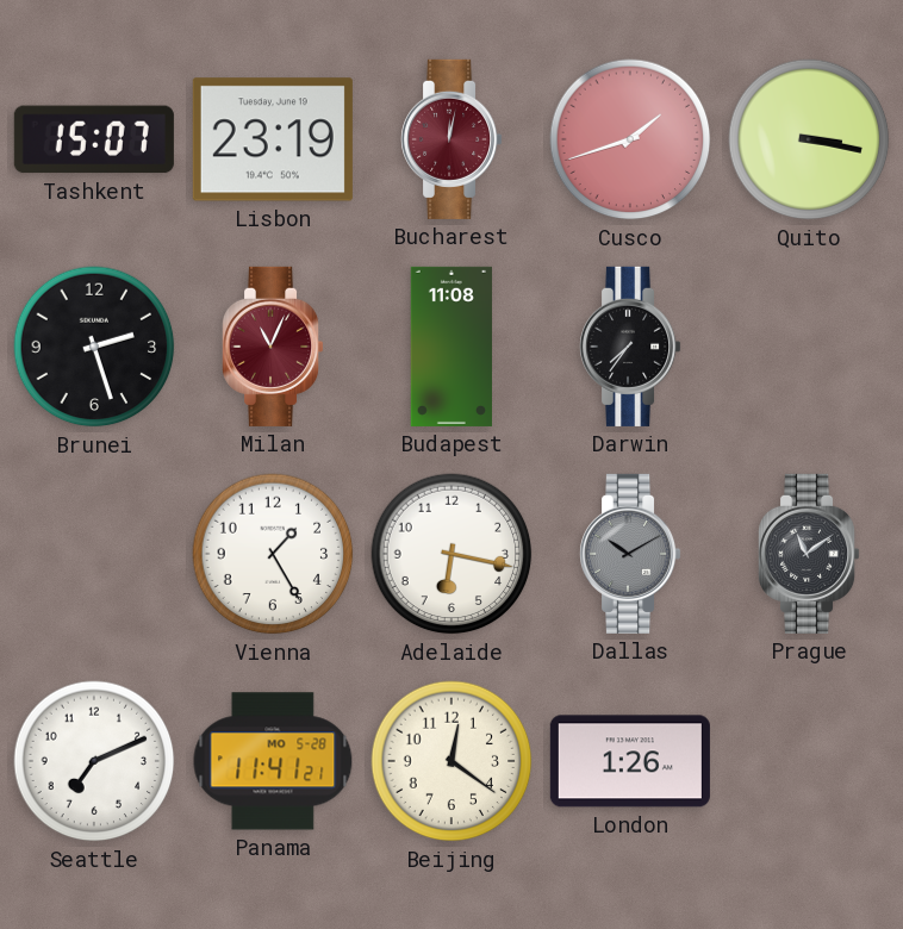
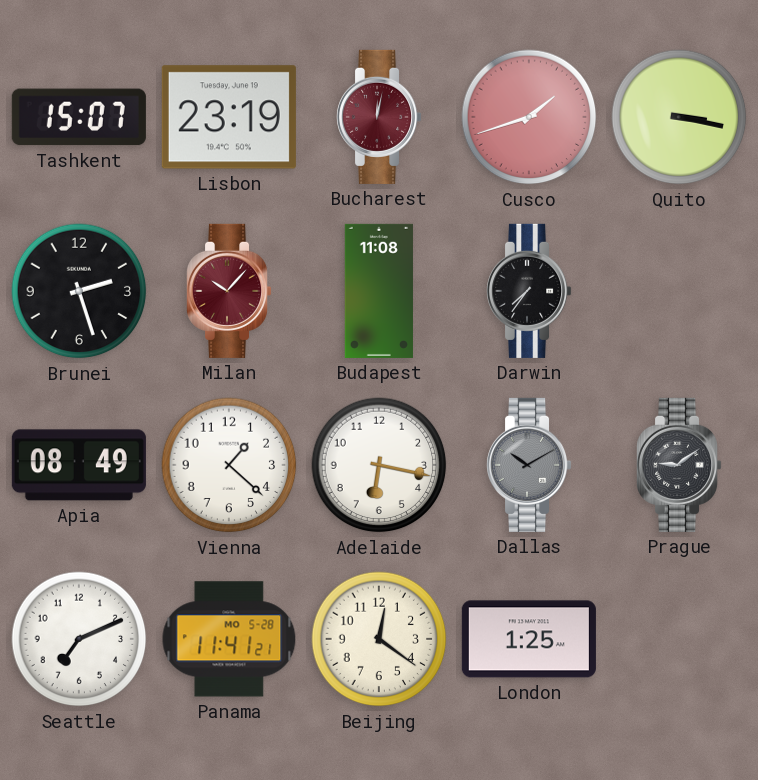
Milan: 11:04 -> 10:07
Apia: none -> 08:49
Vienna: 1:25 -> 1:22
Prague: 11:09 -> 9:09
London: 1:26 -> 1:25
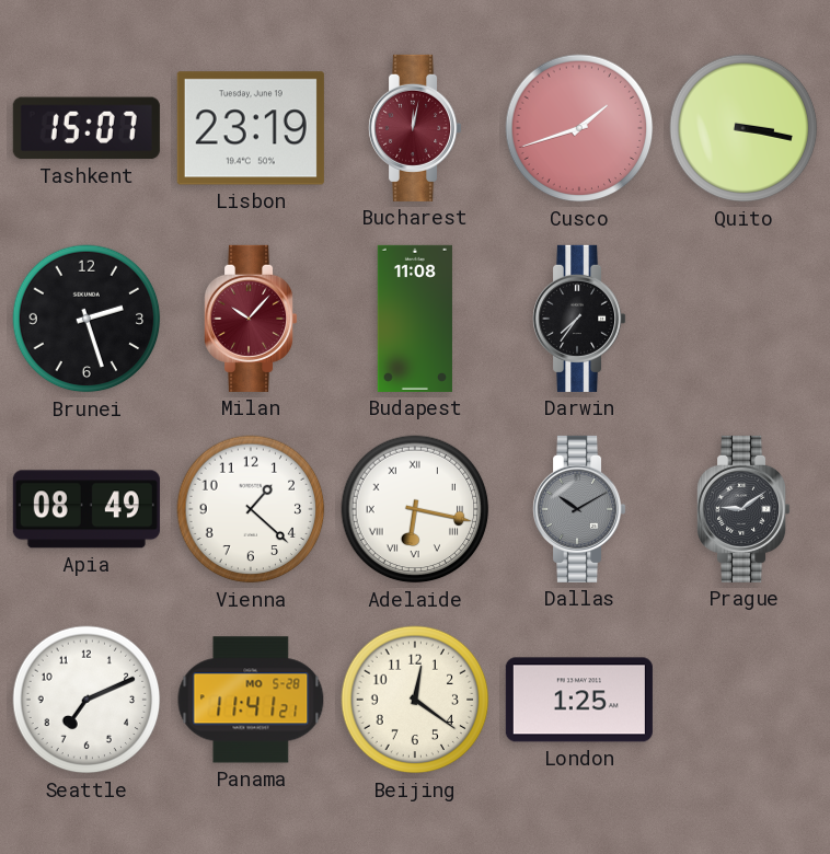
Adelaide numerals: Arabic -> Roman
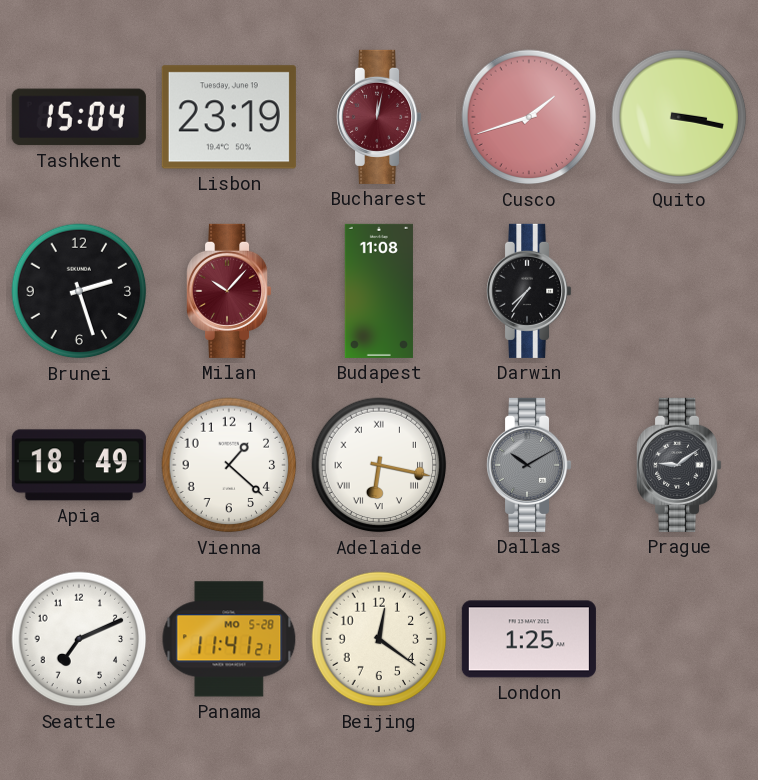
Tashkent: 15:07 -> 15:04
Apia: 08:49 -> 18:49
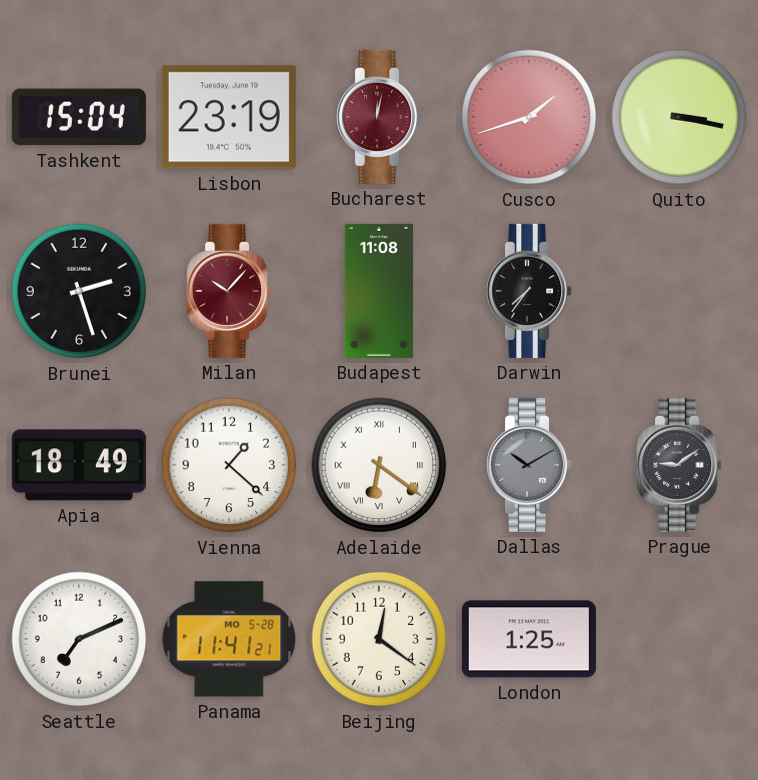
Adelaide: 6:17 -> 6:21
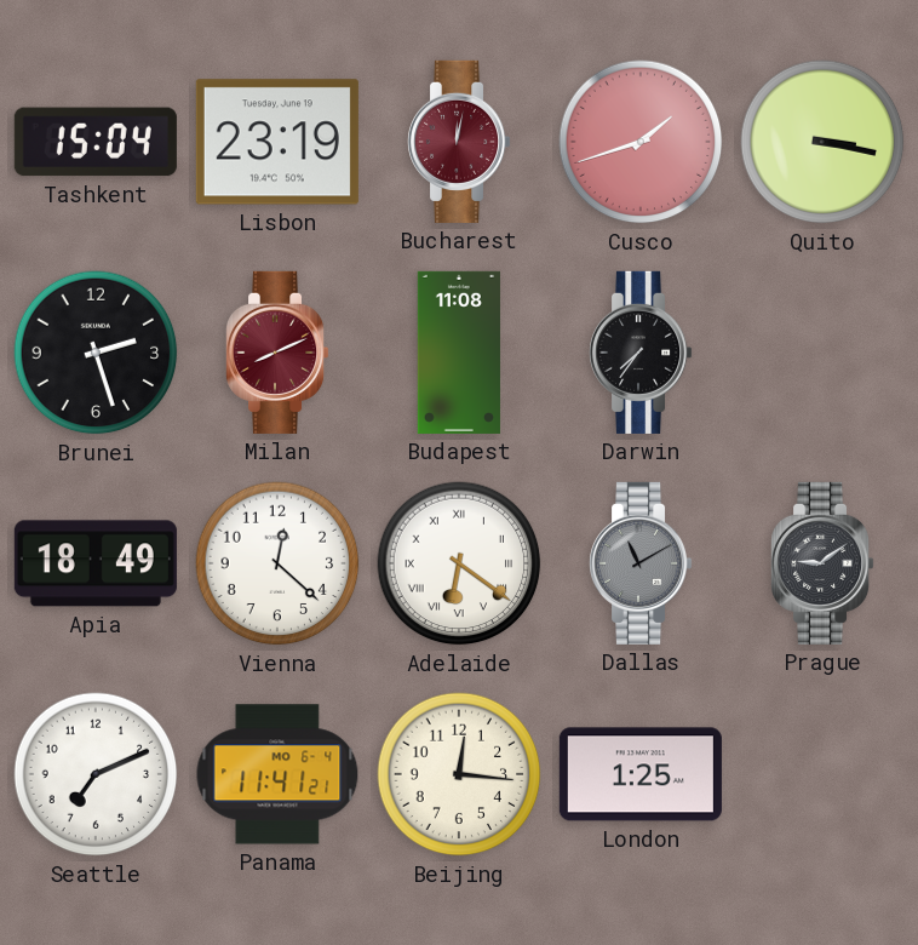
Milan: 10:07 -> 8:11
Vienna: 1:22 -> 12:22
Dallas: 10:10 -> 11:10
Panama date: MO 5-28 -> MO 6-4
Beijing: 12:21 -> 12:16
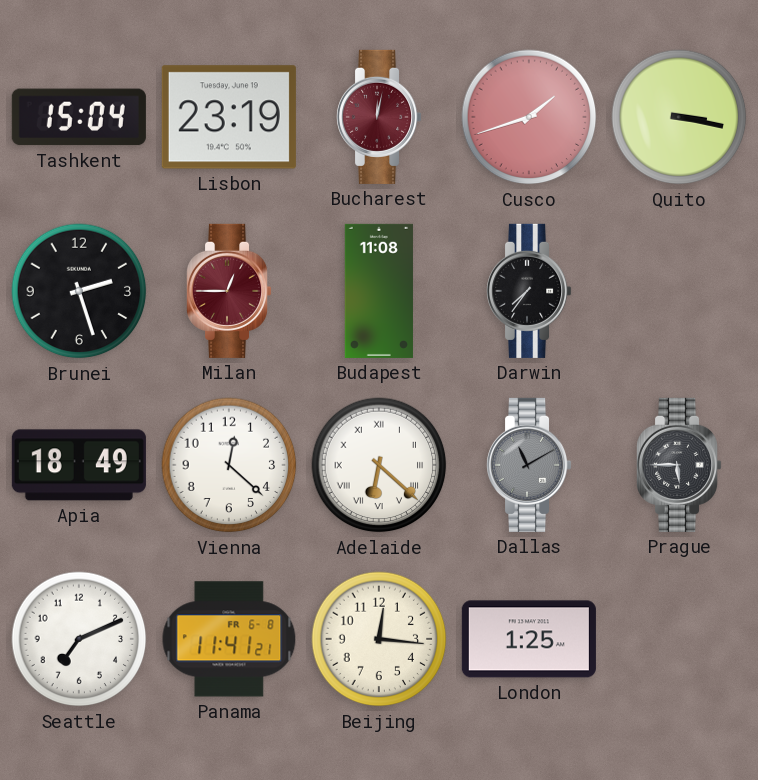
Milan: 8:11 -> 12:45
Adelaide: 6:21 -> 6:22
Prague: 9:09 -> 5:45
Panama date: MO 6-4 -> FR 6-8
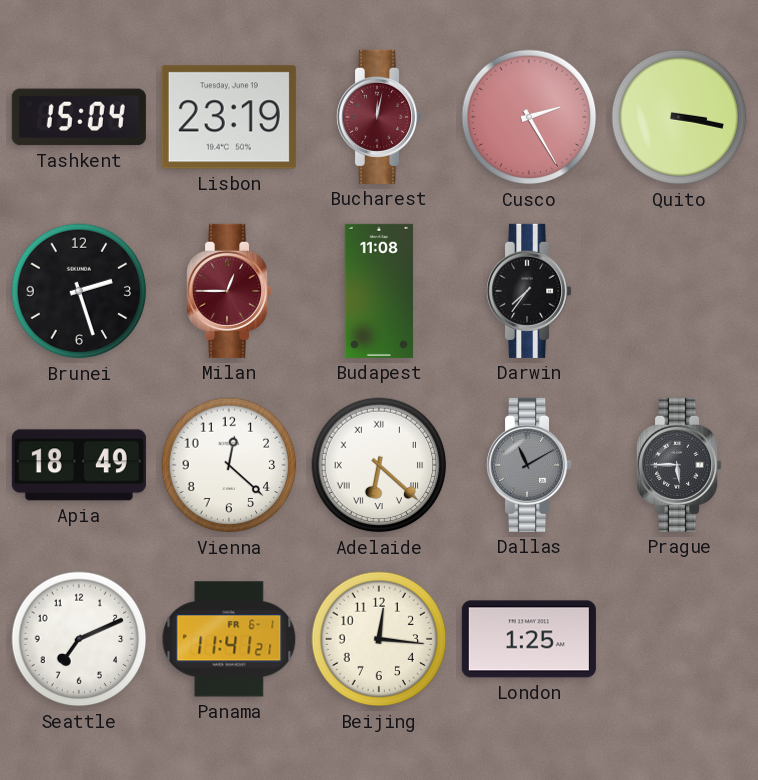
Cusco: 1:42 -> 2:25
Panama date: FR 6-8 -> FR 6-1
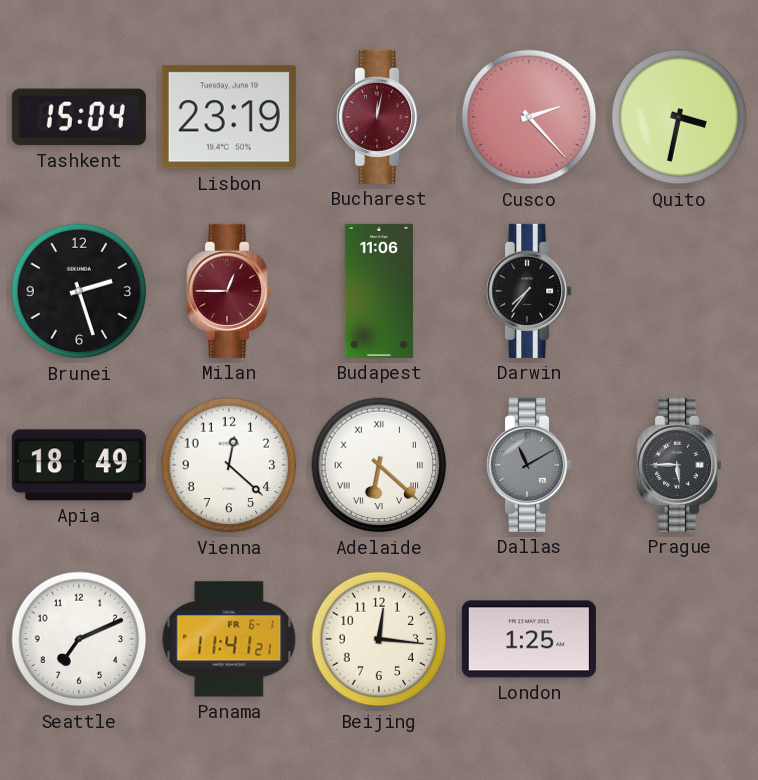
Cusco: 2:25 -> 2:23
Quito: 3:17 -> 3:32
Budapest: 11:08 -> 11:06
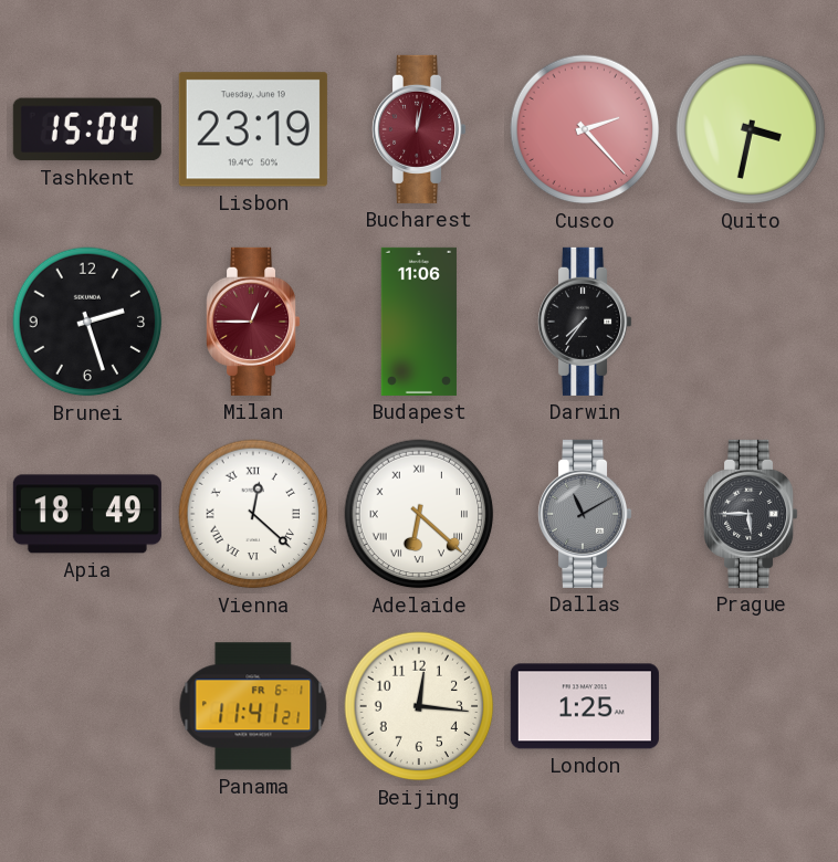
Vienna numerals: Arabic -> Roman
Seattle: 7:11 -> none
